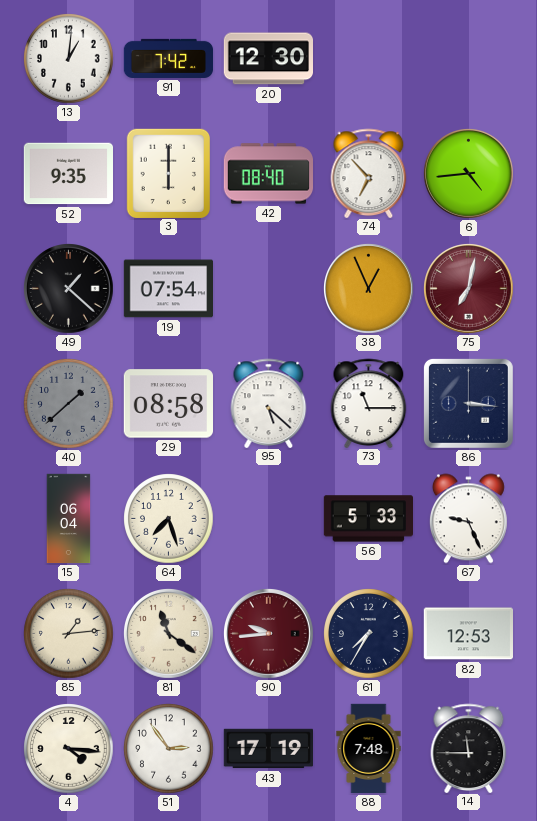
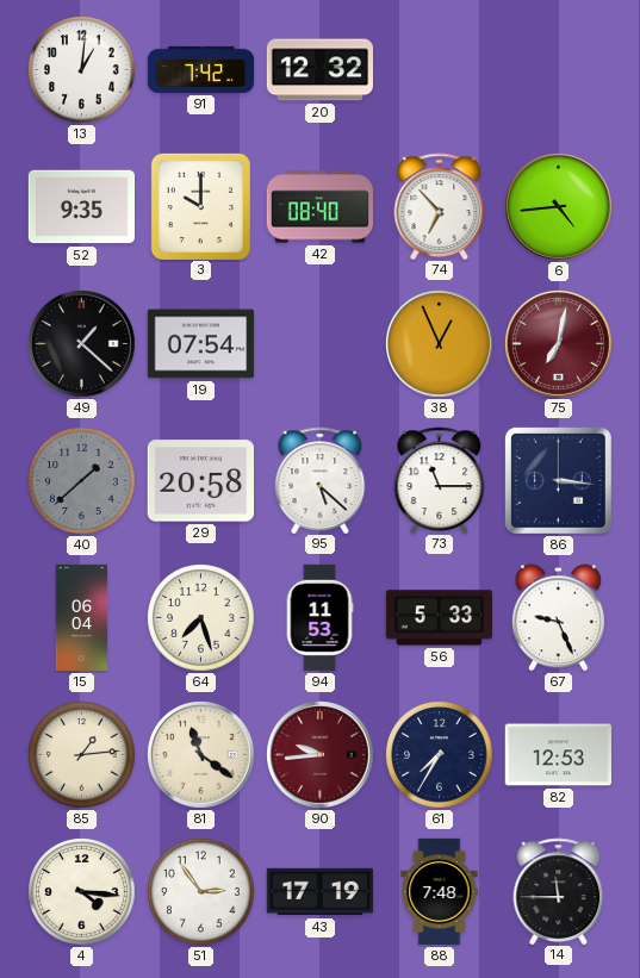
20: 12:30 -> 12:32
3: 6:00 -> 10:00
29: 08:58 -> 20:58
94: none -> 11:53
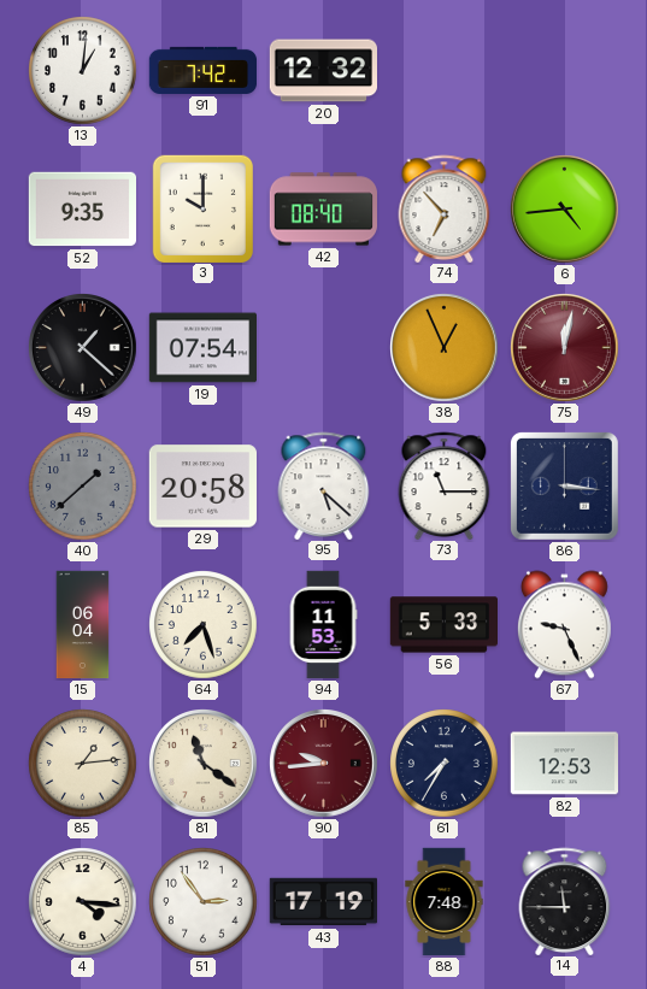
75: 7:02 -> 12:02
